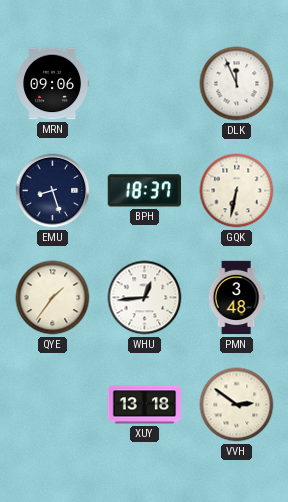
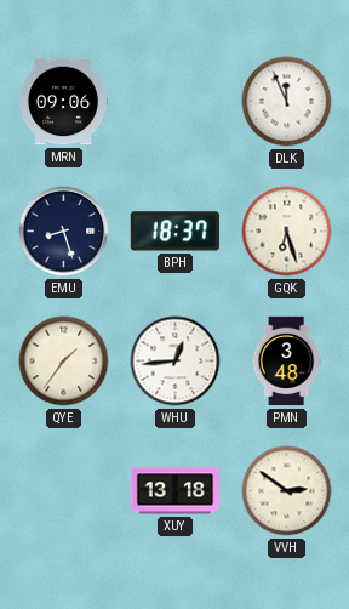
GQK: 6:32 -> 6:27
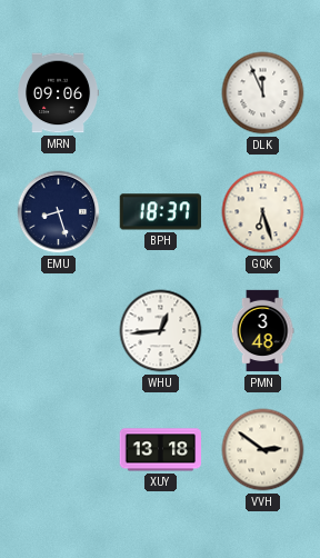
QYE: 1:36 -> none
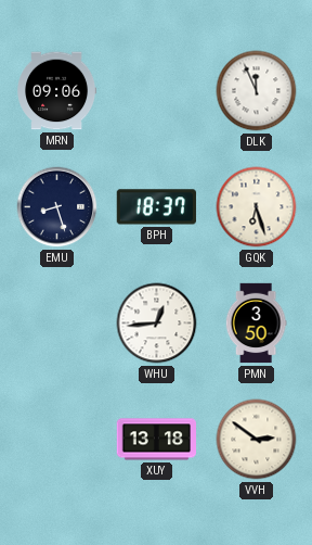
PMN: 3:48 -> 3:50
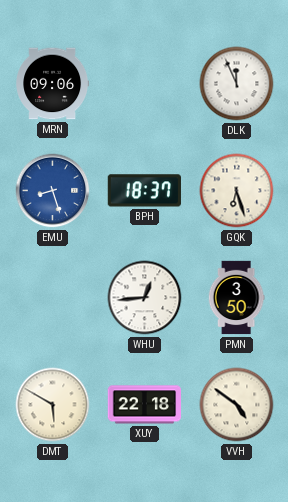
EMU dial: navy -> blue
DMT: none -> 5:50
XUY: 13:18 -> 22:18
VVH: 2:51 -> 4:51
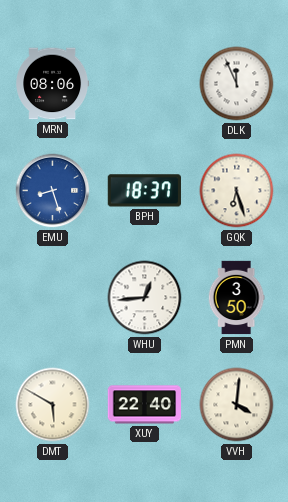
MRN: 09:06 -> 08:06
XUY: 22:18 -> 22:40
VVH: 4:51 -> 4:01
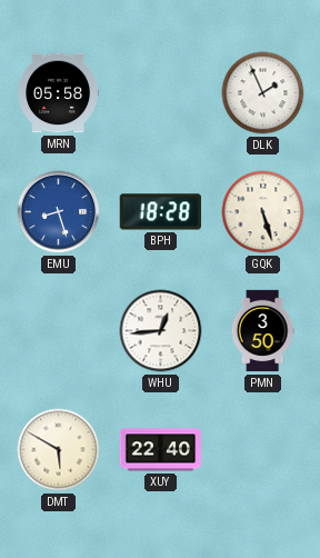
MRN: 08:06 -> 05:58
DLK: 11:56 -> 1:56
BPH: 18:37 -> 18:28
GQK: 6:27 -> 5:27
VVH: 4:01 -> none
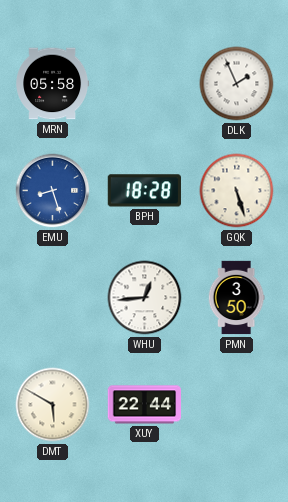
XUY: 22:40 -> 22:44
